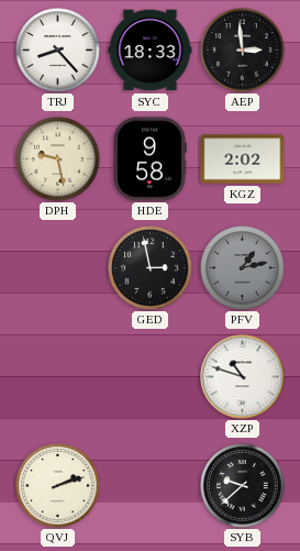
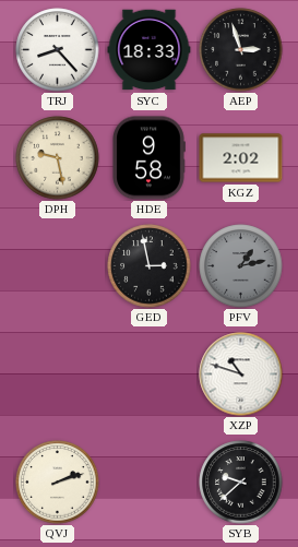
AEP: 2:59 -> 2:57
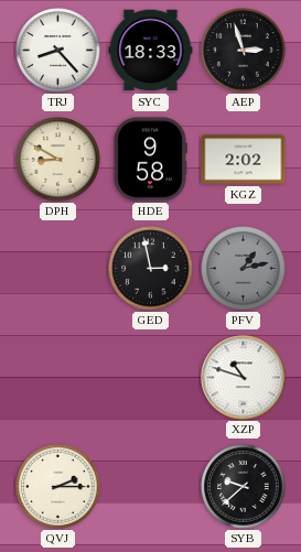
DPH: 9:28 -> 8:50
QVJ: 2:12 -> 2:15
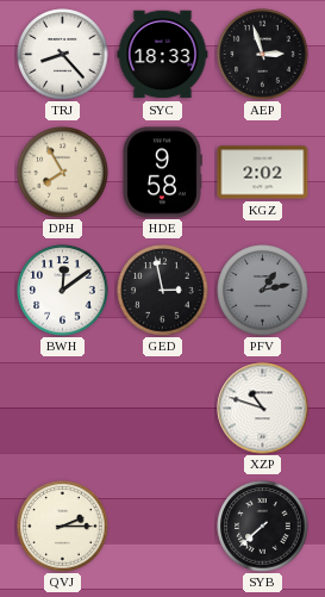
DPH: 8:50 -> 7:55
BWH: none -> 12:09
SYB: 9:38 -> 7:38
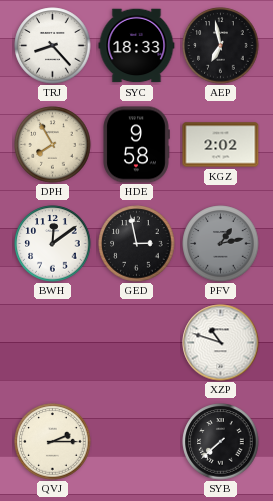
AEP: 2:57 -> 6:58
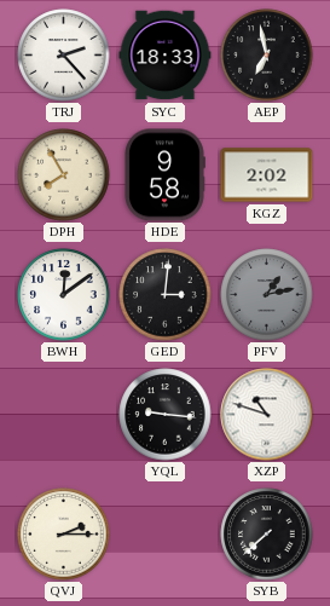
TRJ: 8:23 -> 2:23
GED: 2:58 -> 3:01
YQL: none -> 9:16
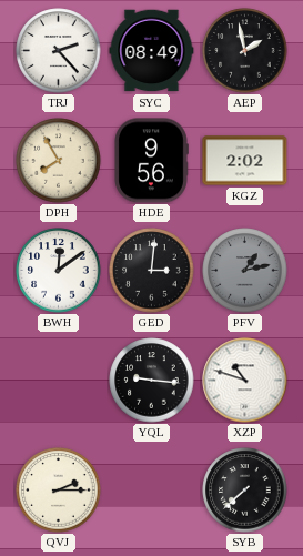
SYC: 18:33 -> 08:49
AEP: 6:58 -> 1:58
HDE: 9:58 -> 9:56
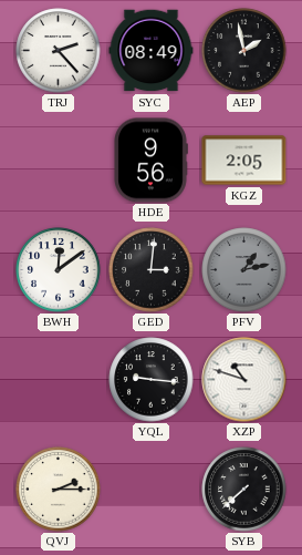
DPH: 7:55 -> none
KGZ: 2:02 -> 2:05
